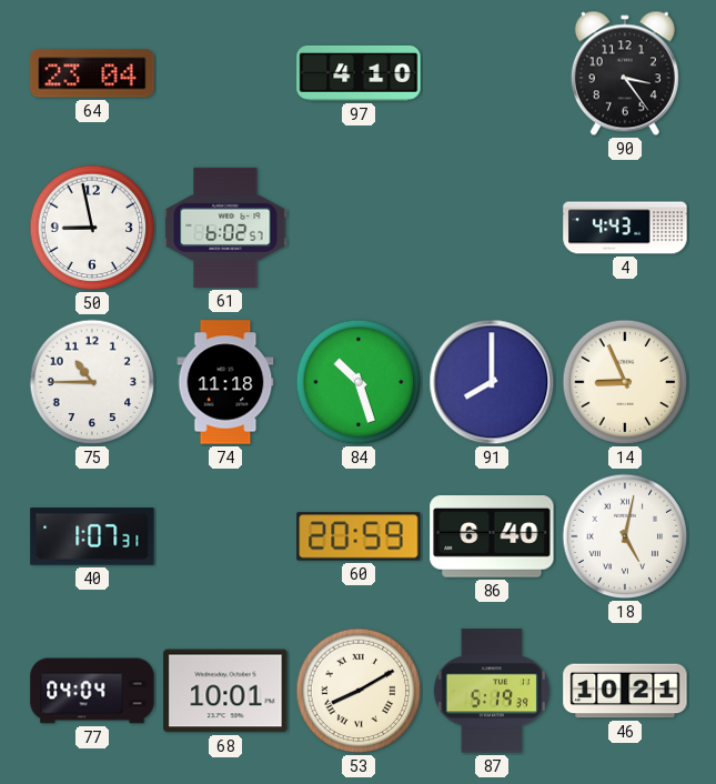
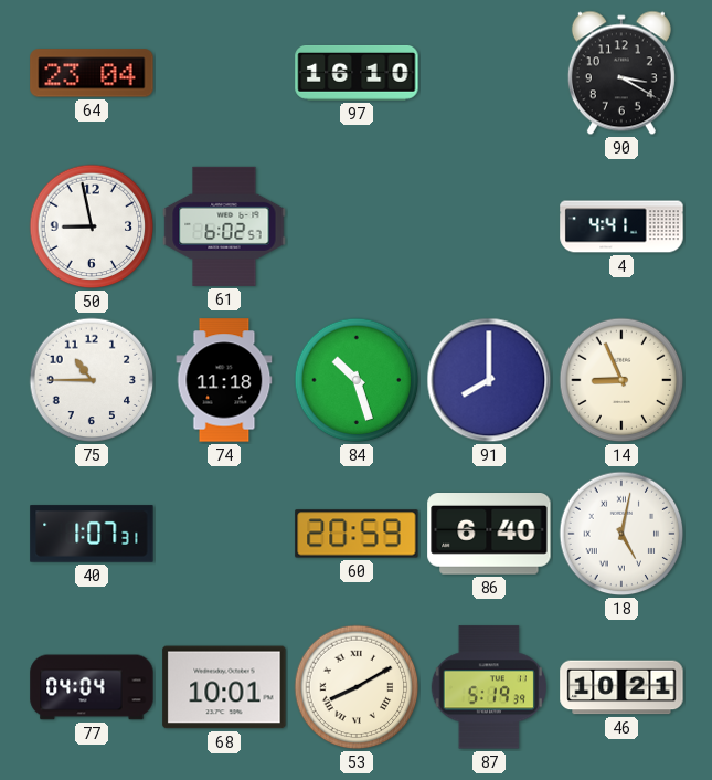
97: 4:10 -> 16:10
90: 3:24 -> 3:20
4: 4:43 -> 4:41
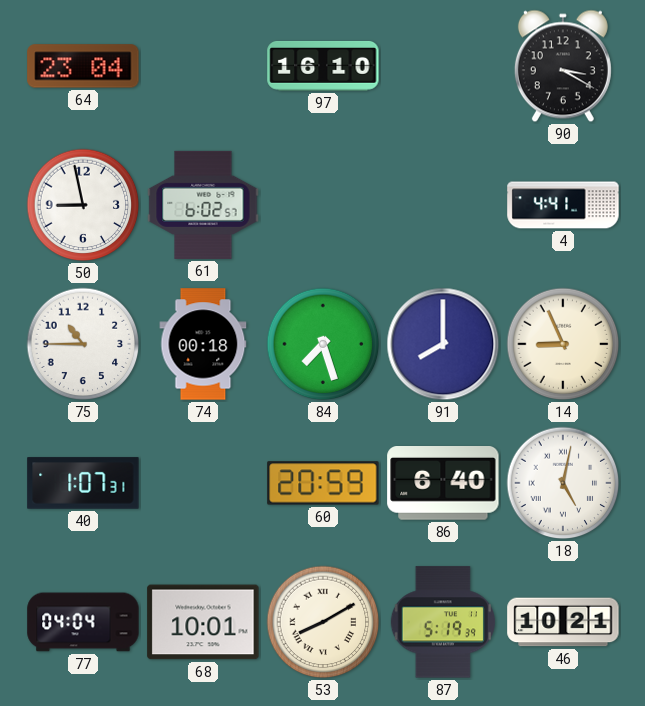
74: 11:18 -> 00:18
84: 10:27 -> 7:27
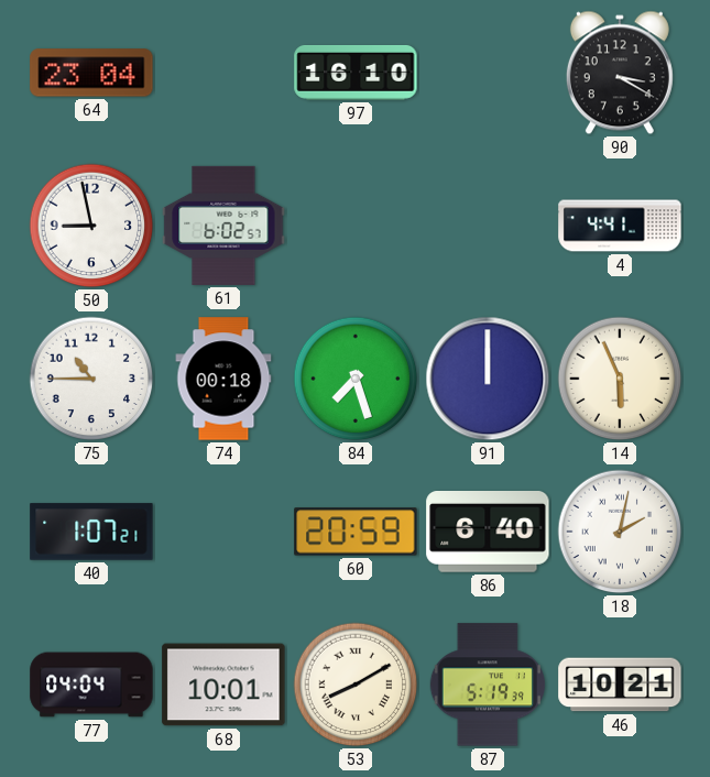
91: 8:00 -> 12:00
14: 8:56 -> 5:56
40: 1:07:31 -> 1:07:21
18: 5:02 -> 2:02
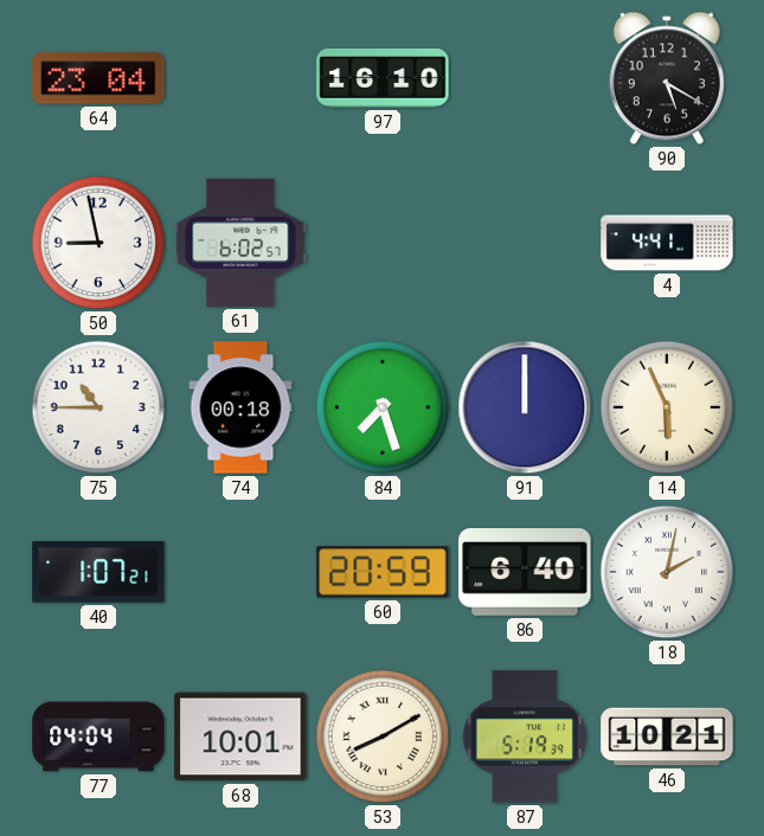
90: 3:20 -> 5:20
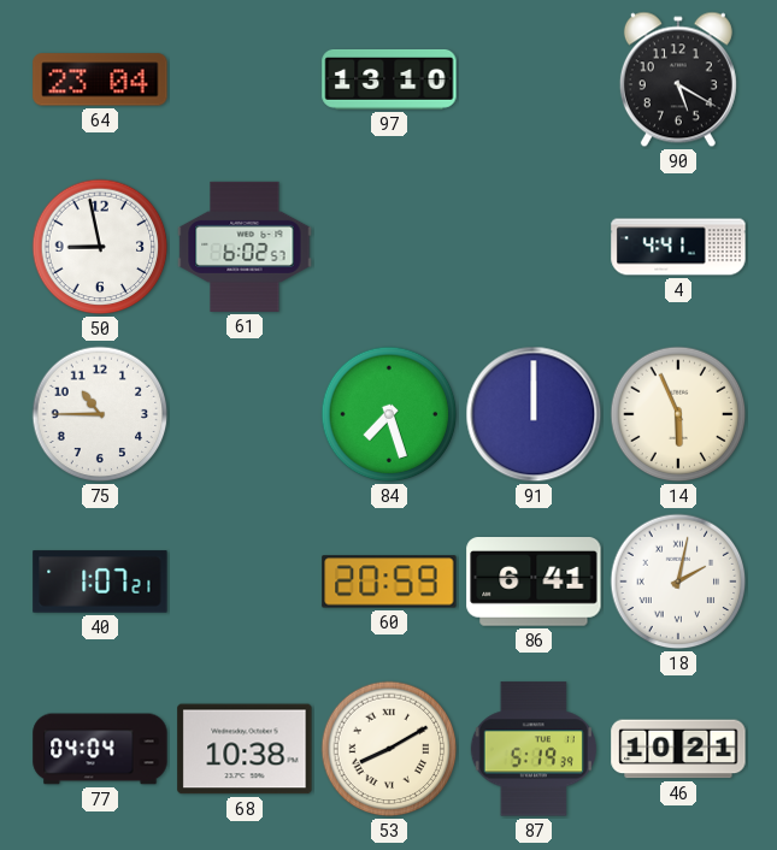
97: 16:10 -> 13:10
74: 00:18 -> none
86: 6:40 -> 6:41
68: 10:01 -> 10:38
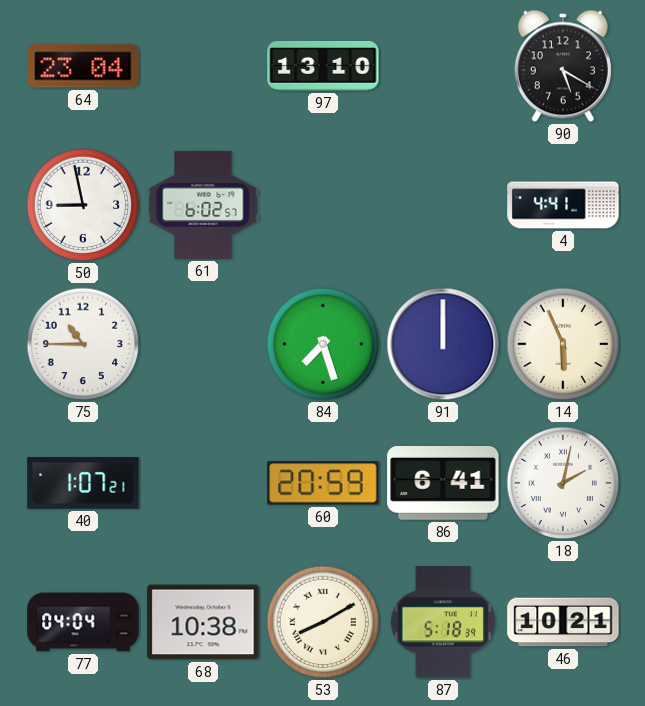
87: 5:19 -> 5:18
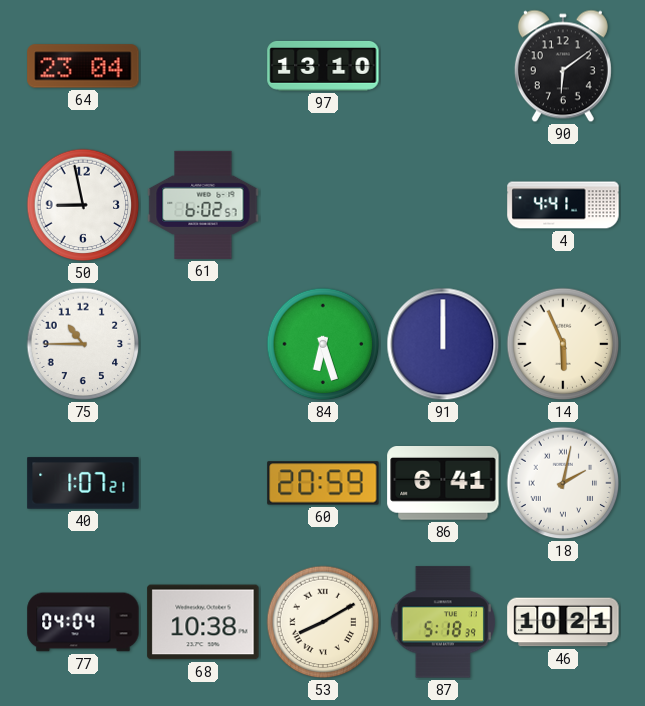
90: 5:20 -> 6:09
84: 7:27 -> 6:27
